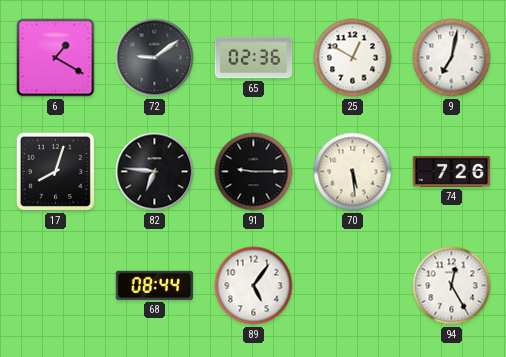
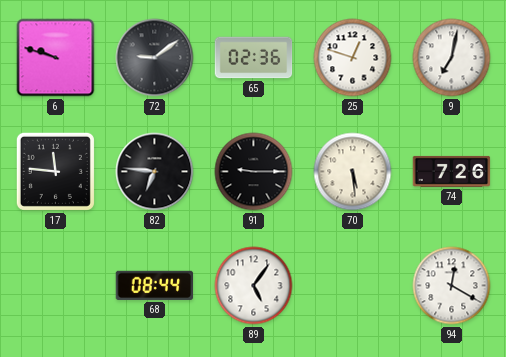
6: 1:20 -> 9:48
25: 12:50 -> 12:48
17: 8:03 -> 11:46
94: 12:25 -> 12:20
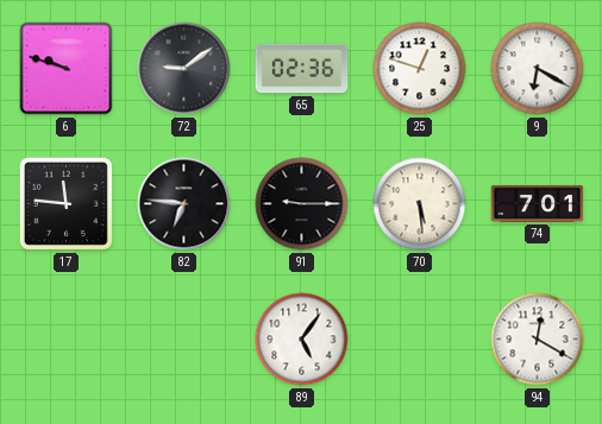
9: 7:02 -> 6:20
74: 7:26 -> 7:01
68: 08:44 -> none
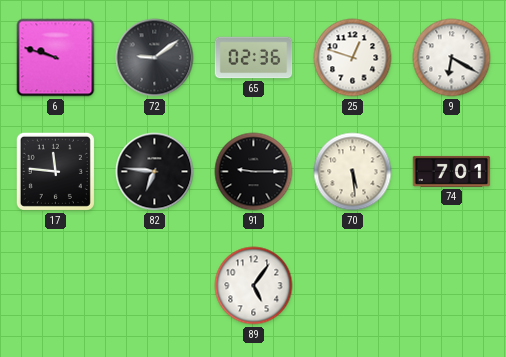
94: 12:20 -> none
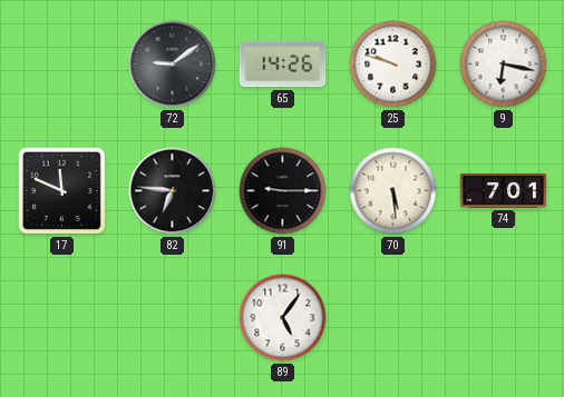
6: 9:48 -> none
65: 02:36 -> 14:26
25: 12:48 -> 9:48
9: 6:20 -> 6:17
17: 11:46 -> 11:49
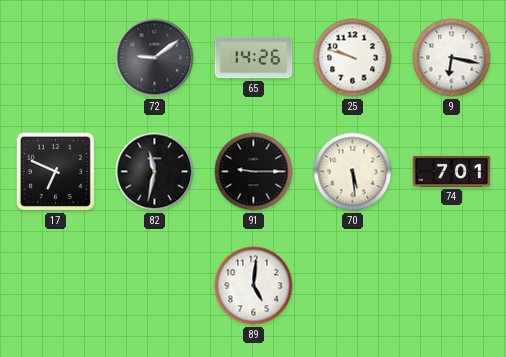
17: 11:49 -> 6:49
82: 6:46 -> 11:32
89: 5:06 -> 5:01
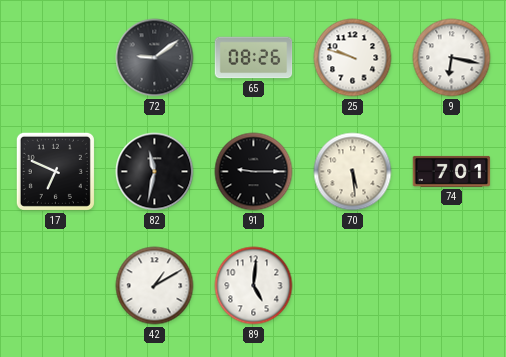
65: 14:26 -> 08:26
42: none -> 1:10
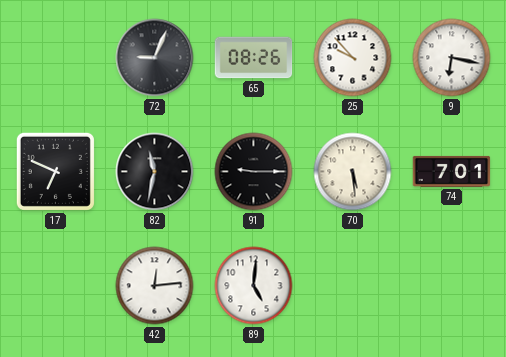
72: 9:09 -> 9:04
25: 9:48 -> 9:53
42: 1:10 -> 12:14
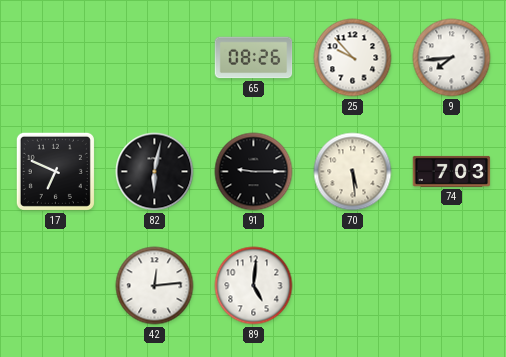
72: 9:04 -> none
9: 6:17 -> 7:44
82: 11:32 -> 6:02
74: 7:01 -> 7:03
